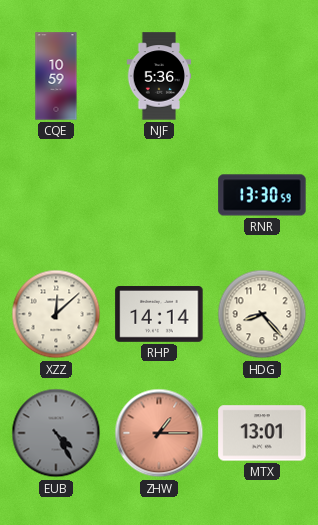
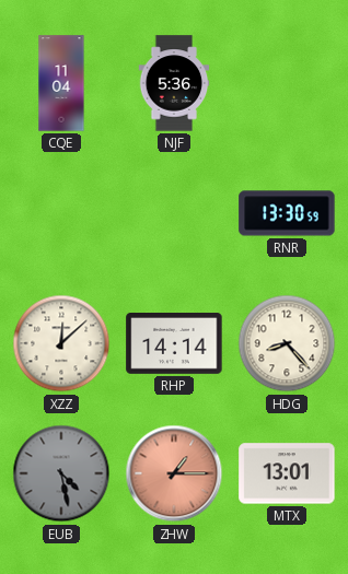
CQE: 10:59 -> 11:04
EUB: 4:25 -> 4:28
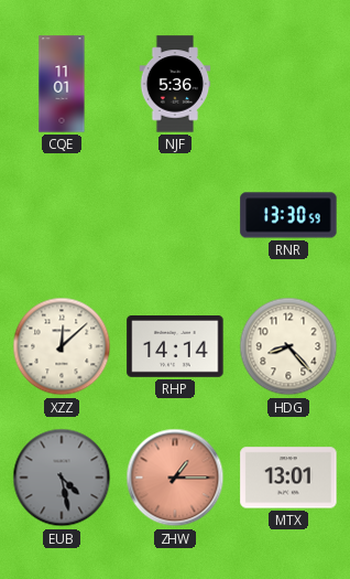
CQE: 11:04 -> 11:01
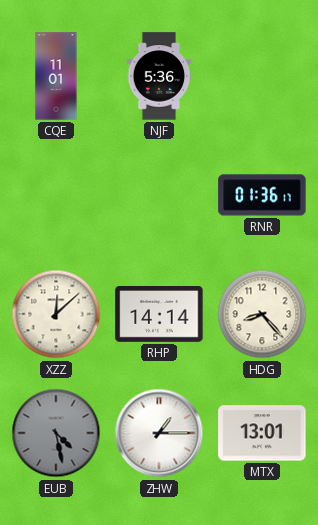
RNR: 13:30 -> 01:36
ZHW dial: salmon -> white
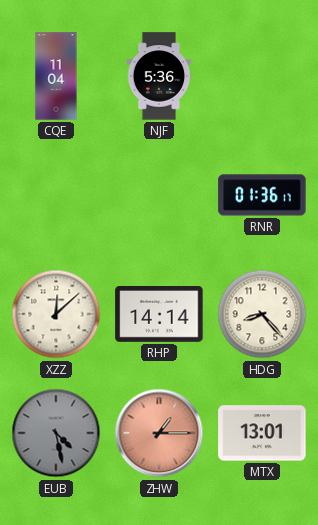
CQE: 11:01 -> 11:04
ZHW dial: white -> salmon
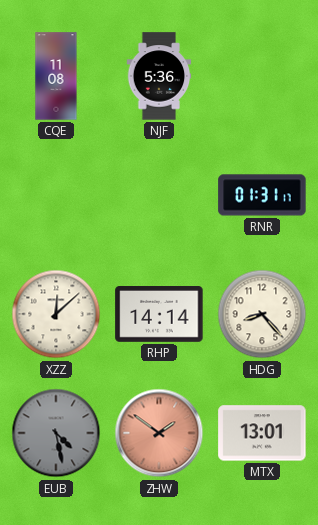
CQE: 11:04 -> 11:08
RNR: 01:36 -> 01:31
ZHW: 1:15 -> 1:51
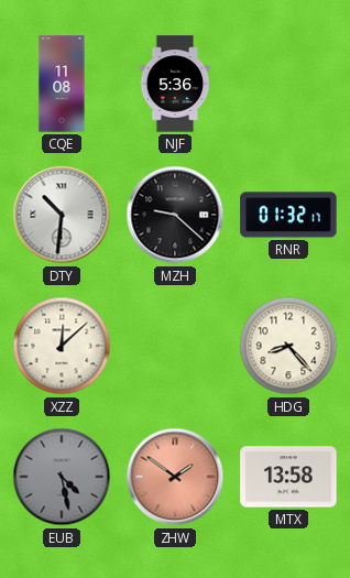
DTY: none -> 10:31
MZH: none -> 9:22
RNR: 01:31 -> 01:32
RHP: 14:14 -> none
MTX: 13:01 -> 13:58
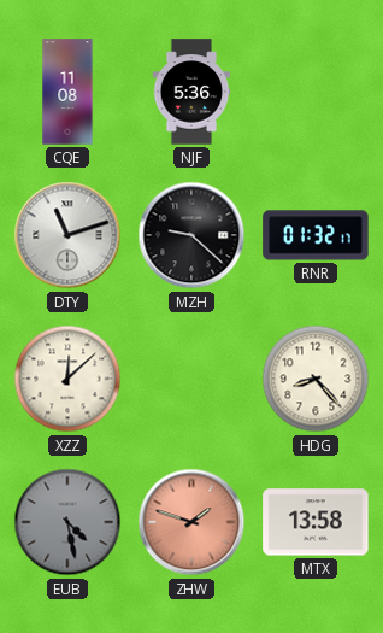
DTY: 10:31 -> 11:12
ZHW: 1:51 -> 1:48
